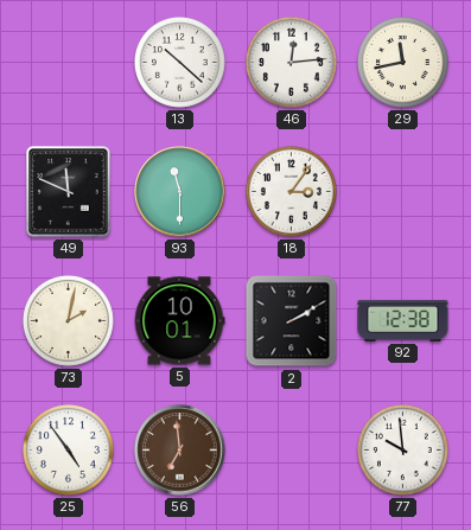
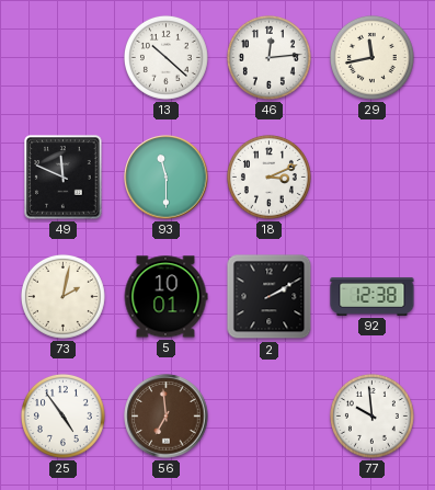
18: 3:06 -> 3:11
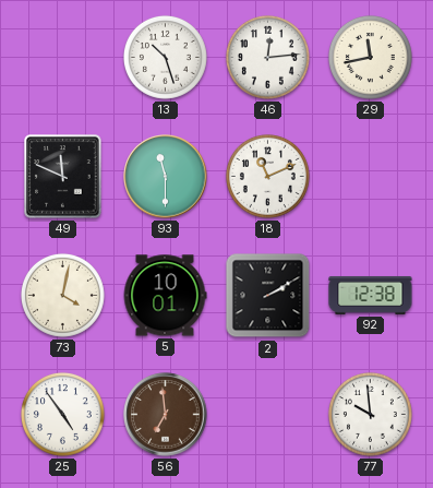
13: 10:22 -> 10:27
18: 3:11 -> 11:11
73: 2:02 -> 4:02
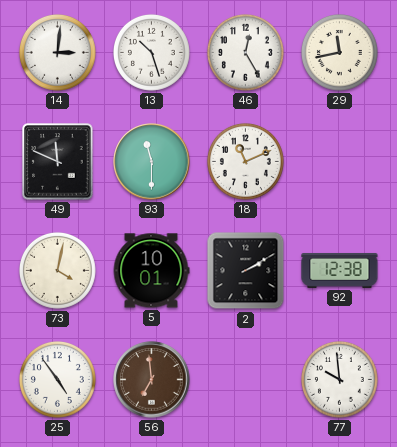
14: none -> 3:01
46: 12:14 -> 12:25
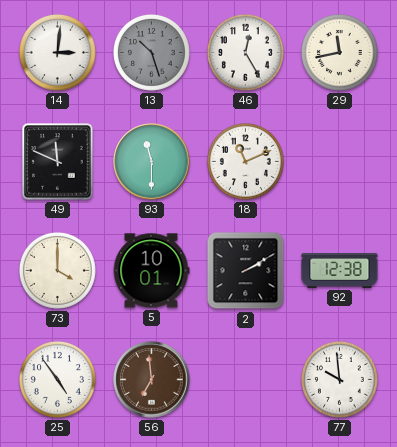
13 dial: white -> grey
73: 4:02 -> 4:00
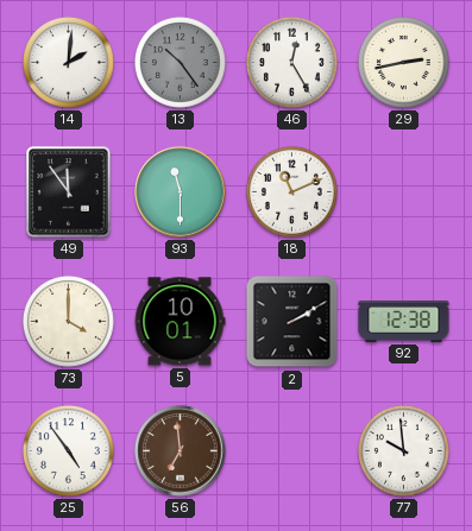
14: 3:01 -> 2:01
13: 10:27 -> 10:24
29: 11:43 -> 2:43
49: 11:49 -> 11:54
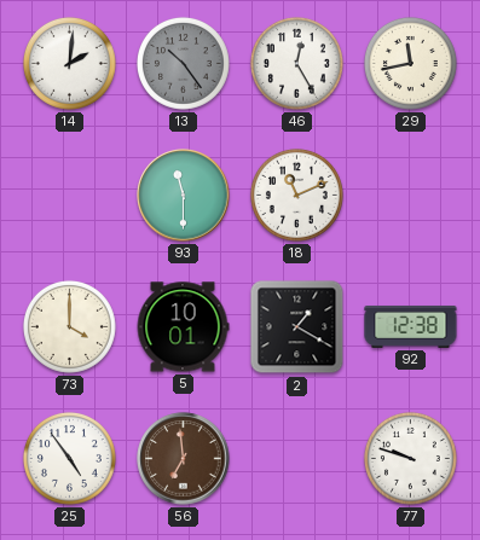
29: 2:43 -> 11:43
49: 11:54 -> none
2: 2:10 -> 1:20
77: 9:59 -> 9:48
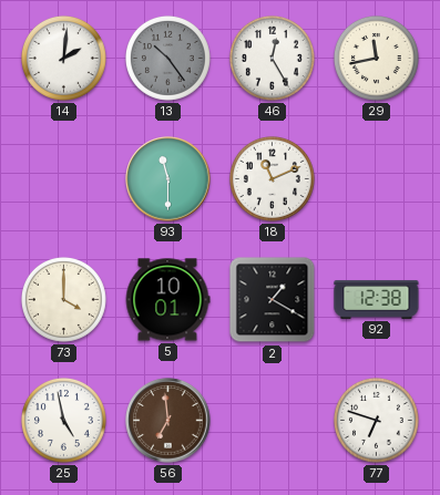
25: 4:54 -> 4:58
77: 9:48 -> 6:48
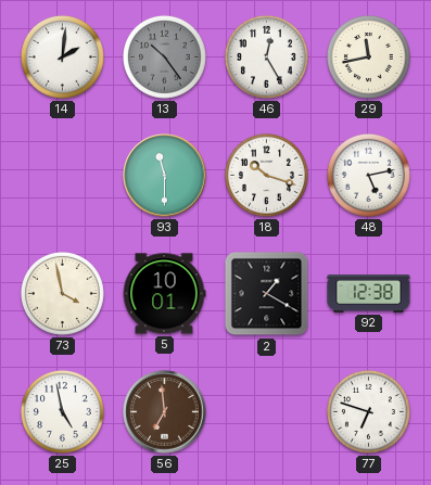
18: 11:11 -> 10:18
48: none -> 5:13
73: 4:00 -> 3:58
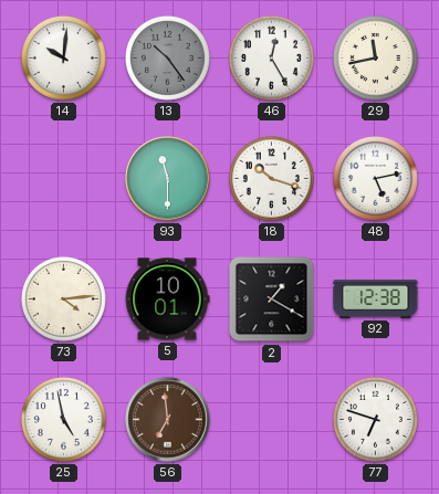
14: 2:01 -> 10:01
73: 3:58 -> 4:14
